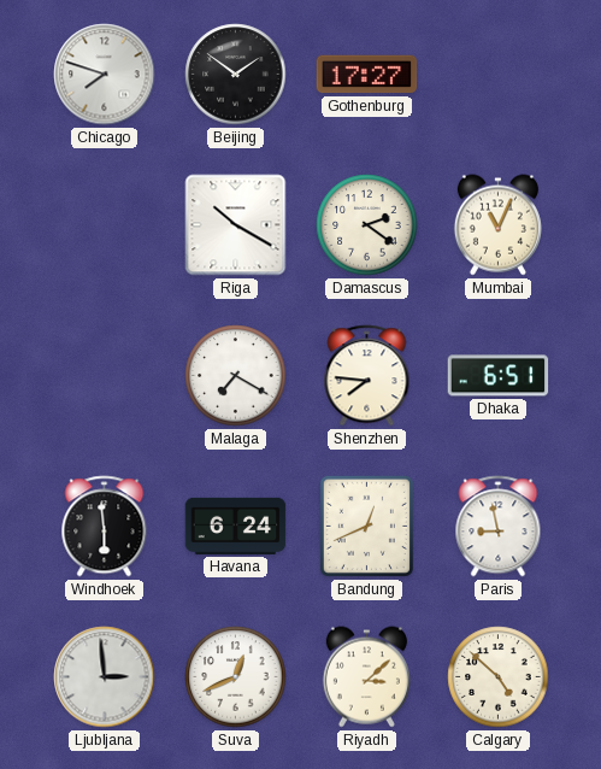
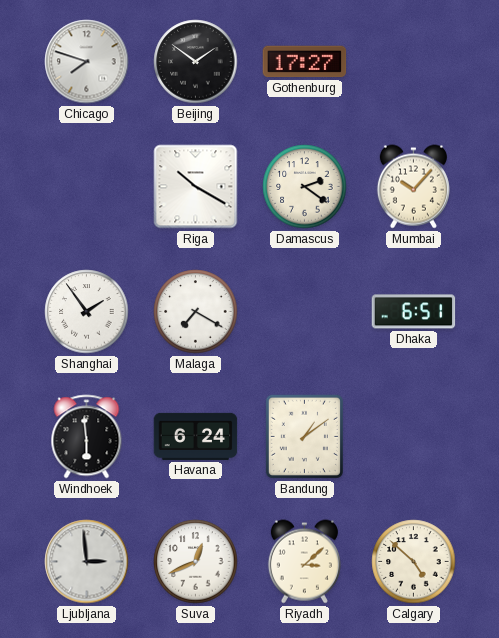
Mumbai: 11:04 -> 10:07
Shanghai: none -> 1:54
Shenzhen: 7:46 -> none
Bandung: 12:41 -> 1:09
Paris: 8:58 -> none
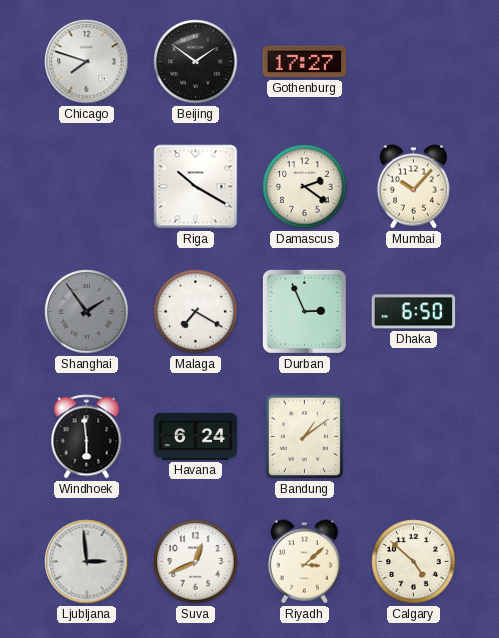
Shanghai dial: white -> grey
Durban: none -> 2:56
Dhaka: 6:51 -> 6:50
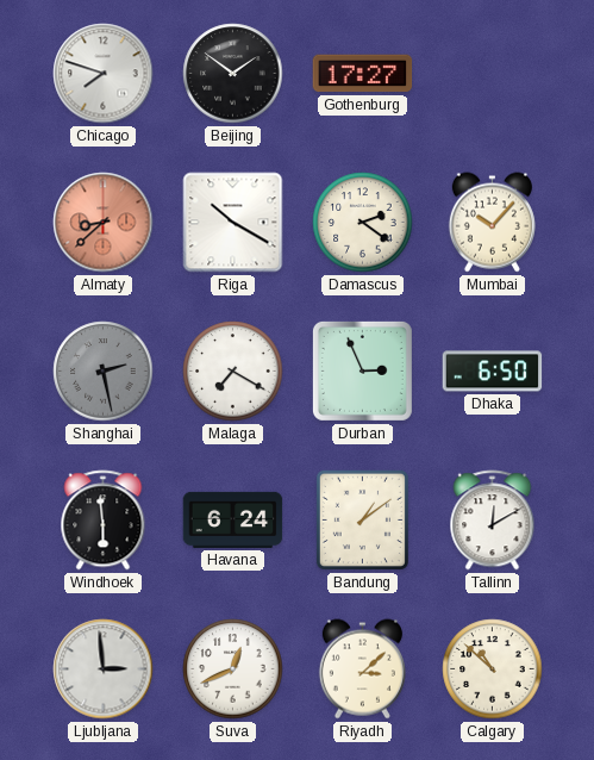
Almaty: none -> 8:38
Shanghai: 1:54 -> 2:28
Tallinn: none -> 12:10
Calgary: 4:52 -> 10:52
